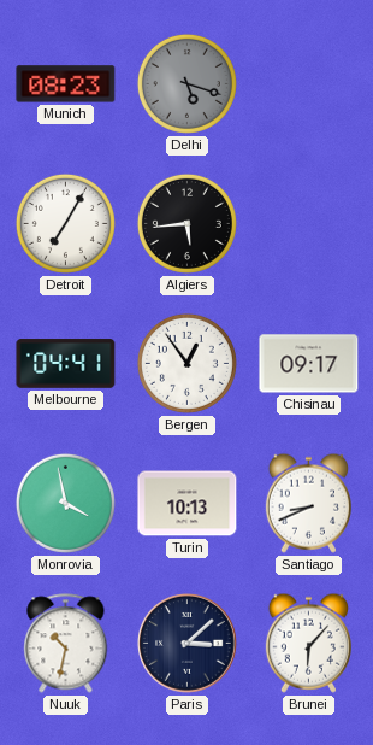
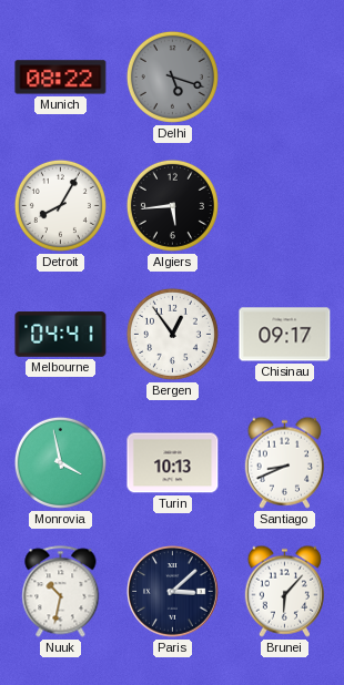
Munich: 08:23 -> 08:22
Detroit: 7:05 -> 8:05
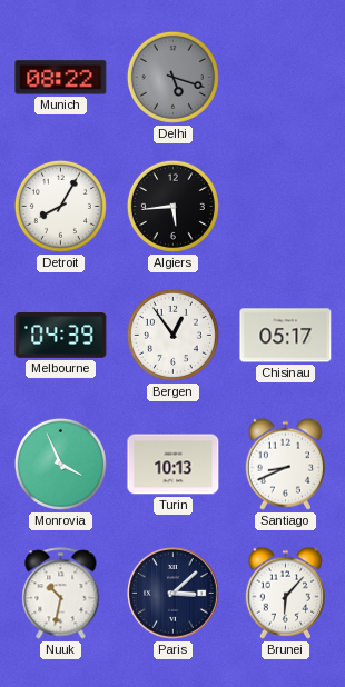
Melbourne: 04:41 -> 04:39
Chisinau: 09:17 -> 05:17
Monrovia: 3:58 -> 3:56
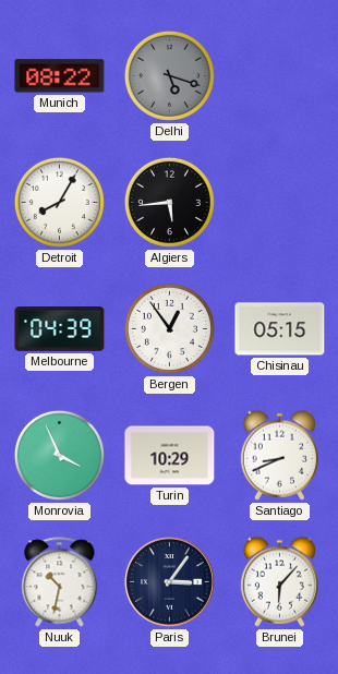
Chisinau: 05:17 -> 05:15
Turin: 10:13 -> 10:29
Paris: 3:08 -> 3:06
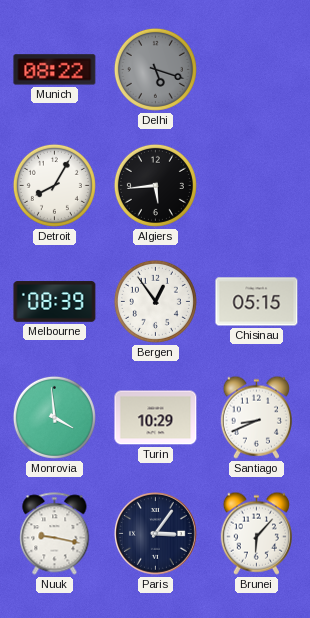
Melbourne: 04:39 -> 08:39
Monrovia: 3:56 -> 3:59
Nuuk: 10:32 -> 9:17
